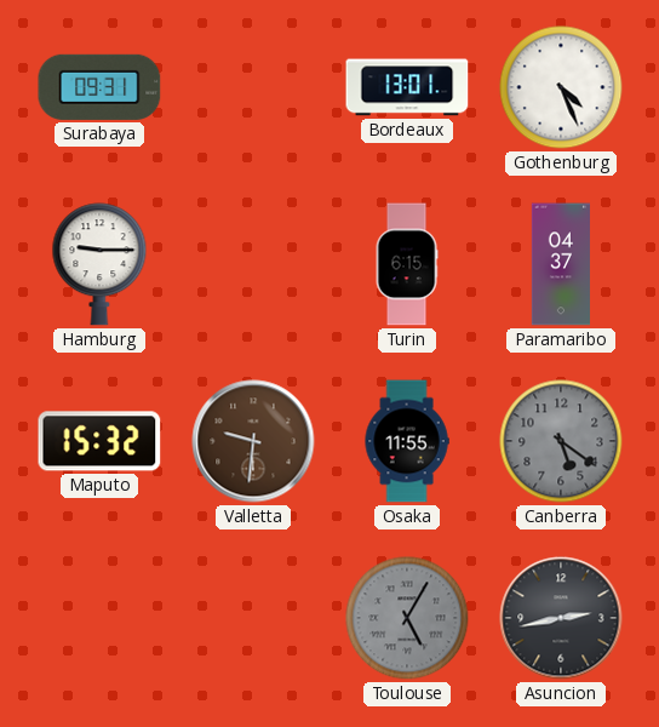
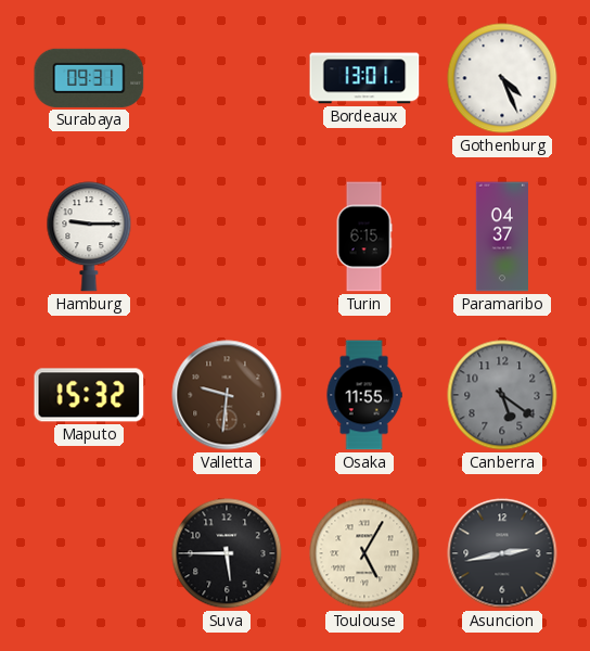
Suva: none -> 5:45
Toulouse dial: grey -> cream
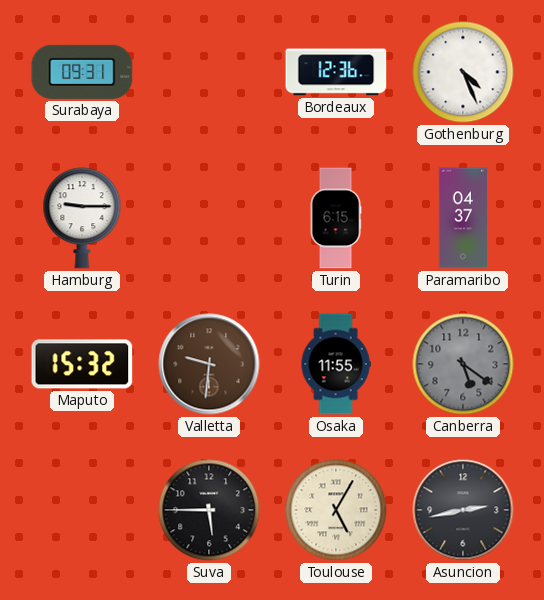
Bordeaux: 13:01 -> 12:36
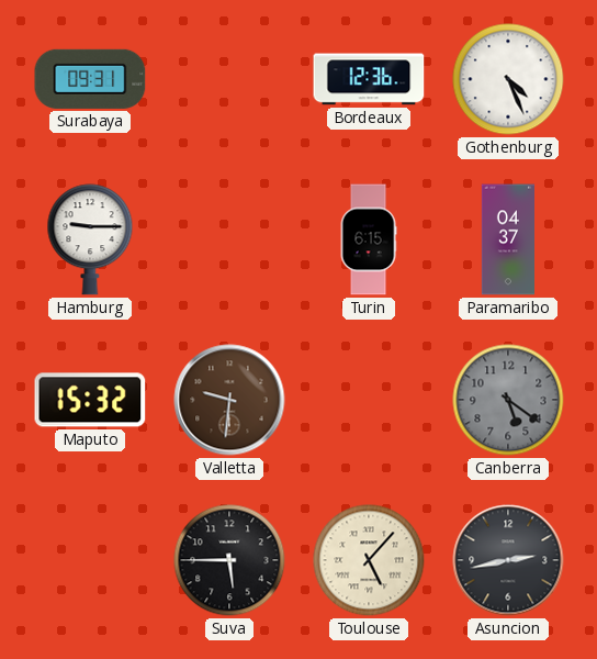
Osaka: 11:55 -> none
Toulouse: 5:05 -> 5:07
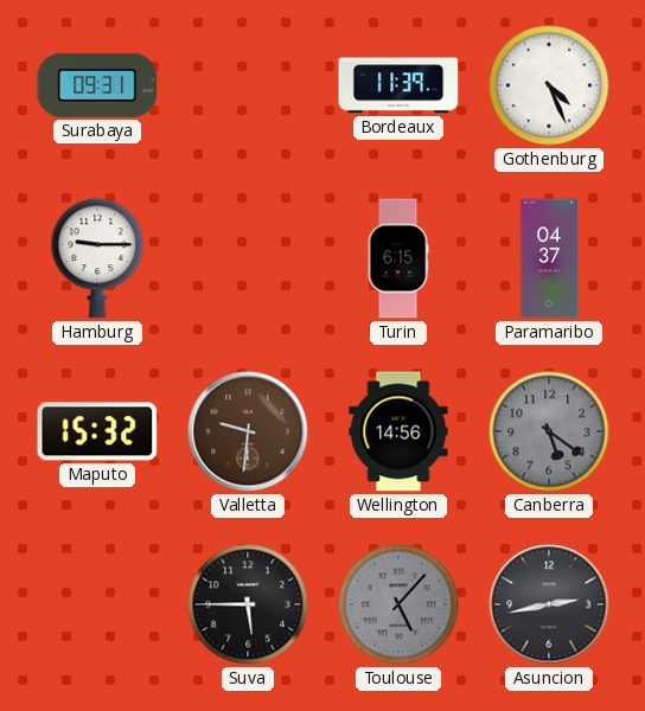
Bordeaux: 12:36 -> 11:39
Wellington: none -> 14:56
Toulouse dial: cream -> grey
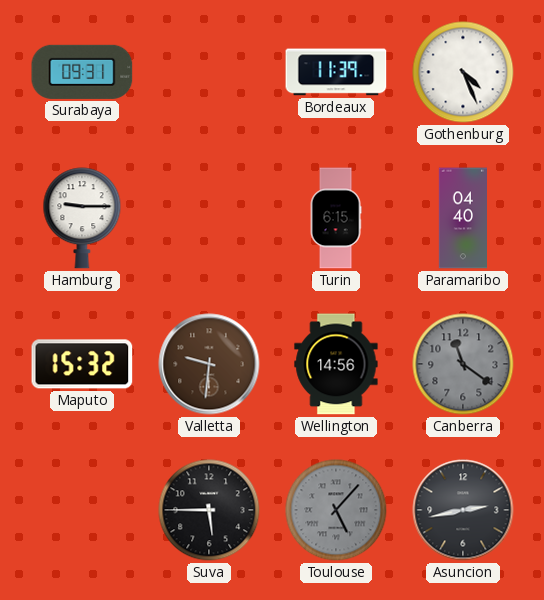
Paramaribo: 04:37 -> 04:40
Canberra: 5:21 -> 11:21
